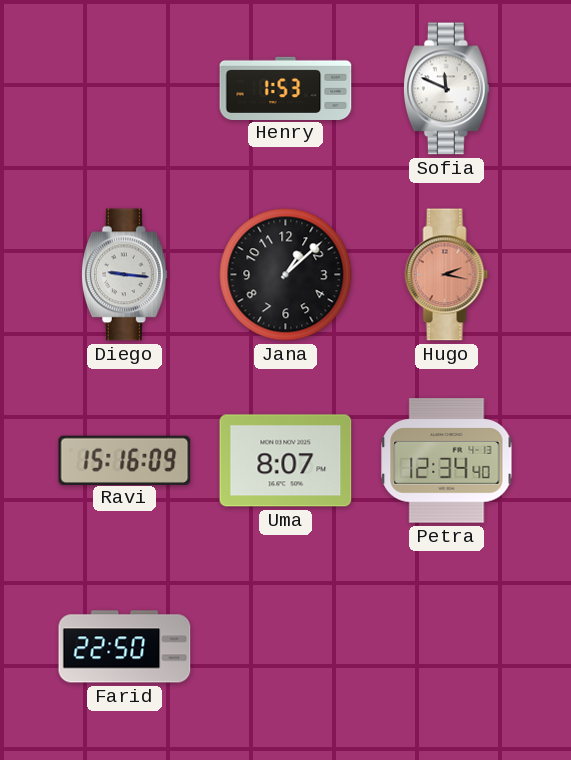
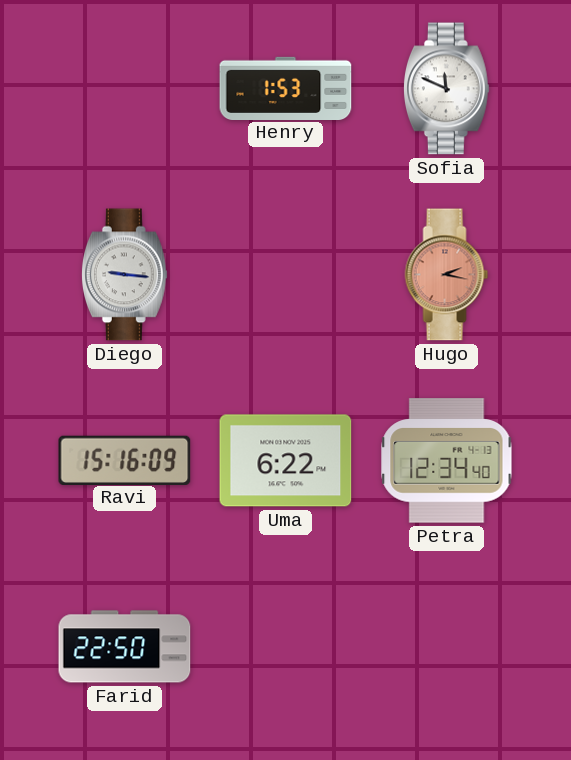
Jana: 1:08 -> none
Uma: 8:07 -> 6:22
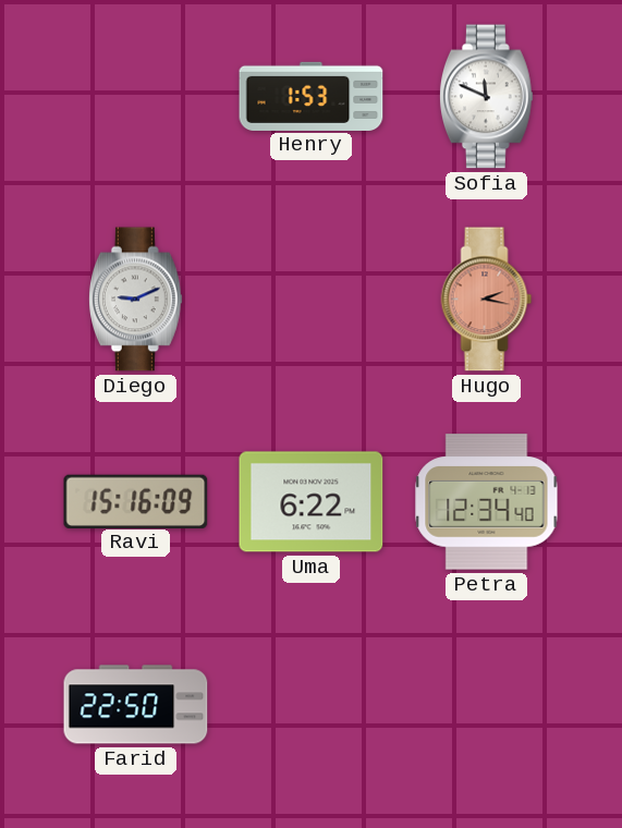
Diego: 9:16 -> 9:11
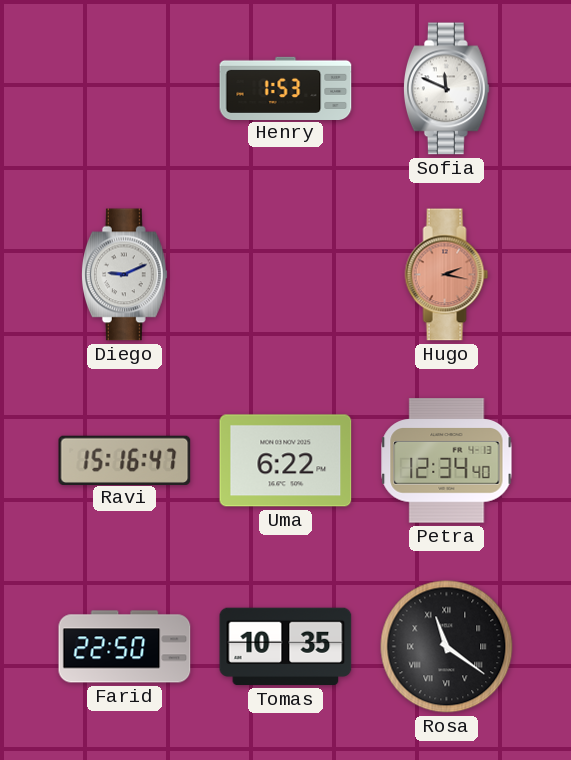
Ravi: 15:16:09 -> 15:16:47
Tomas: none -> 10:35
Rosa: none -> 11:21
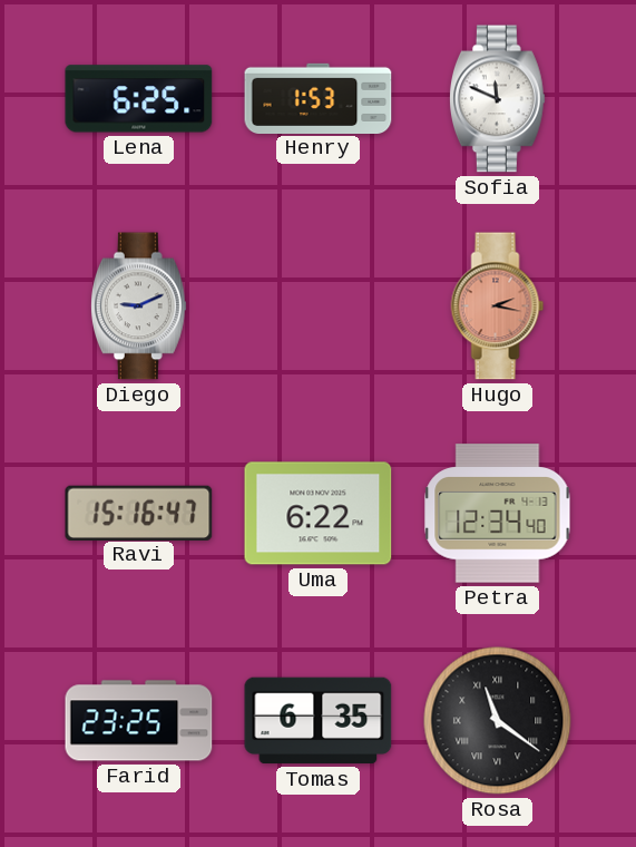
Lena: none -> 6:25
Farid: 22:50 -> 23:25
Tomas: 10:35 -> 6:35
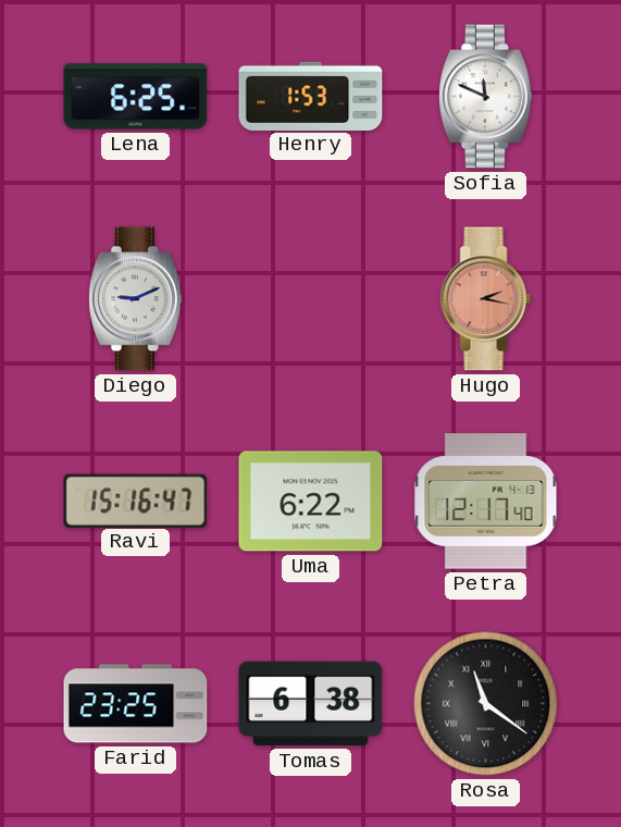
Petra: 12:34 -> 12:17
Tomas: 6:35 -> 6:38
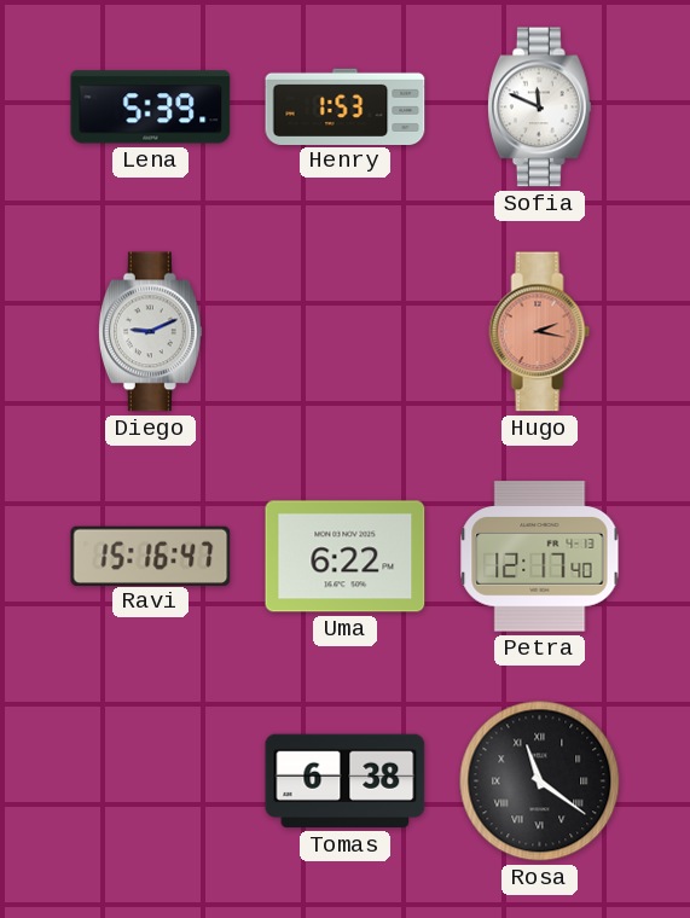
Lena: 6:25 -> 5:39
Farid: 23:25 -> none
